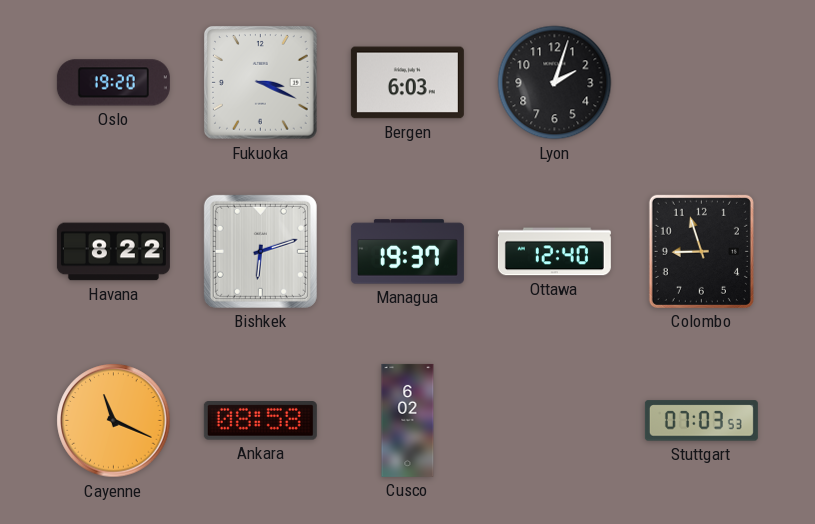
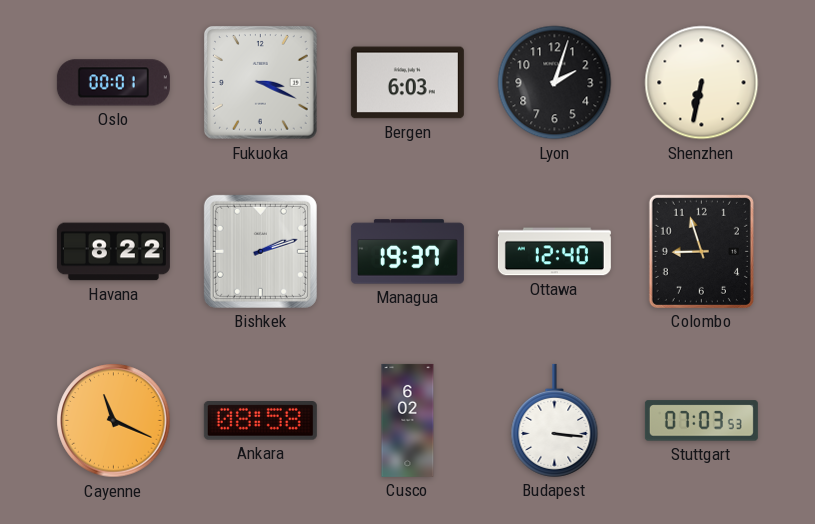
Oslo: 19:20 -> 00:01
Shenzhen: none -> 6:32
Bishkek: 6:12 -> 2:12
Budapest: none -> 3:16
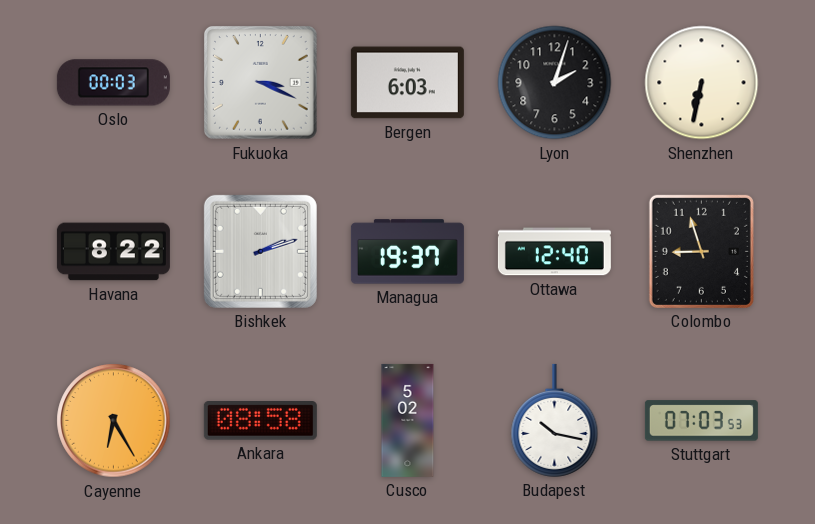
Oslo: 00:01 -> 00:03
Cayenne: 11:19 -> 6:25
Cusco: 6:02 -> 5:02
Budapest: 3:16 -> 10:17
